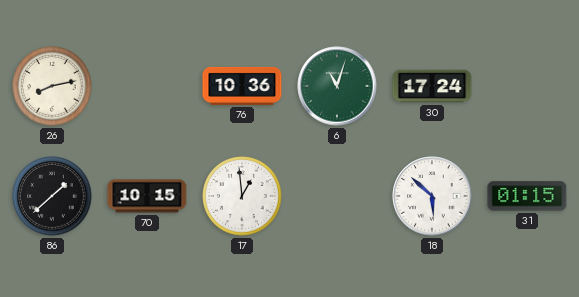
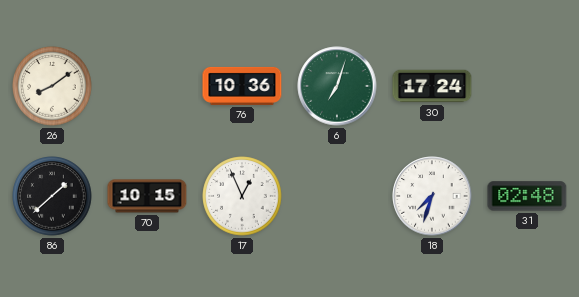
26: 8:13 -> 8:09
6: 11:03 -> 7:03
17: 12:59 -> 12:56
18: 5:52 -> 7:33
31: 01:15 -> 02:48
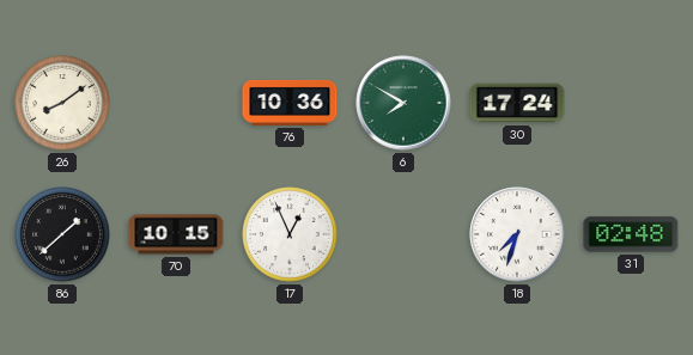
6: 7:03 -> 7:50
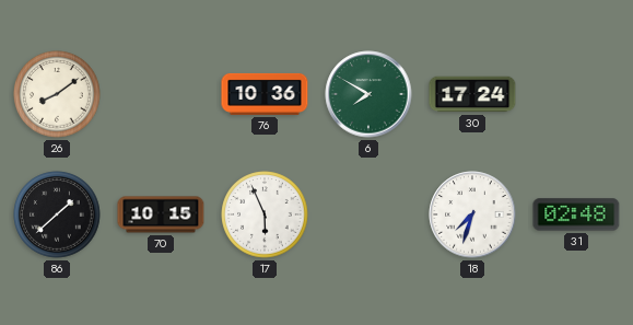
17: 12:56 -> 5:56
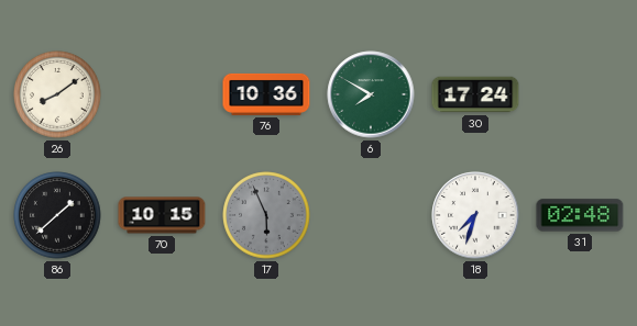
17 dial: white -> grey
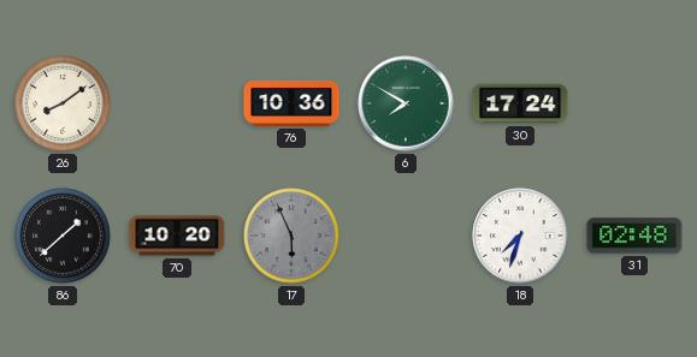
70: 10:15 -> 10:20
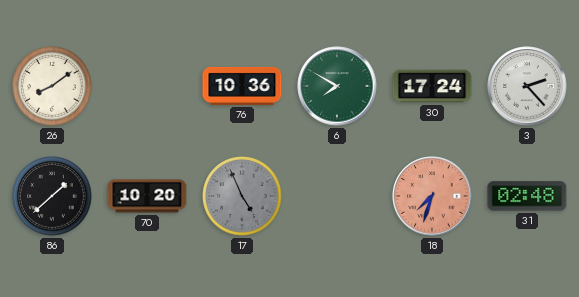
3: none -> 2:23
17: 5:56 -> 4:56
18 dial: white -> salmon
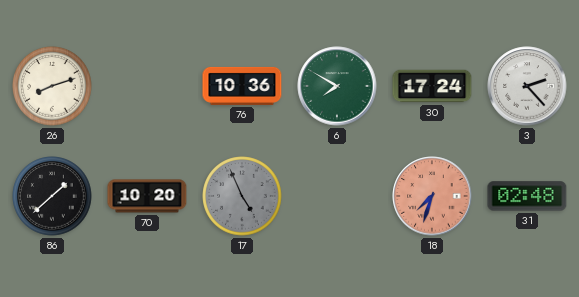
26: 8:09 -> 8:12
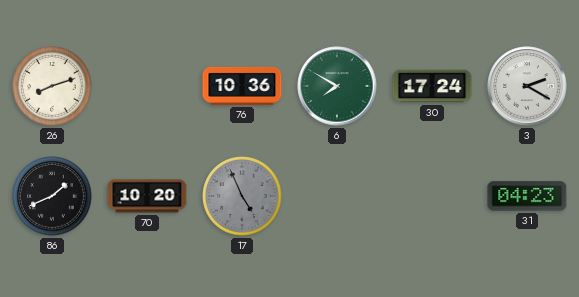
3: 2:23 -> 2:20
86: 1:38 -> 1:41
18: 7:33 -> none
31: 02:48 -> 04:23
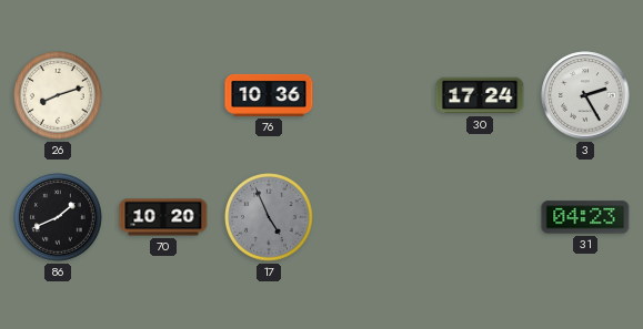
6: 7:50 -> none
3: 2:20 -> 2:25
